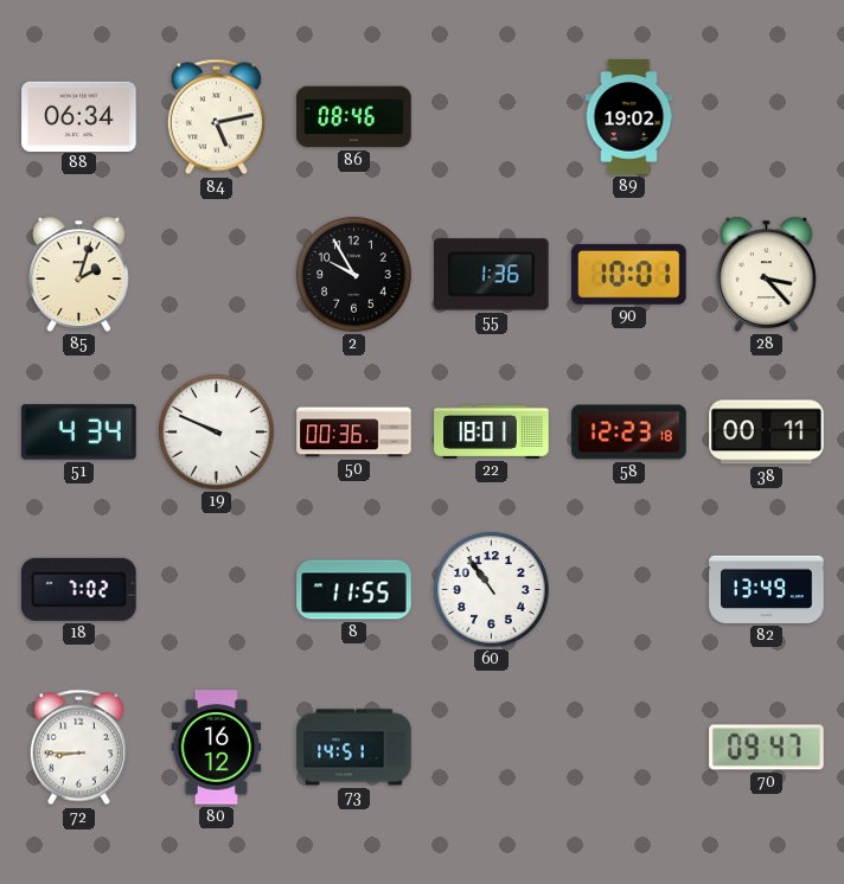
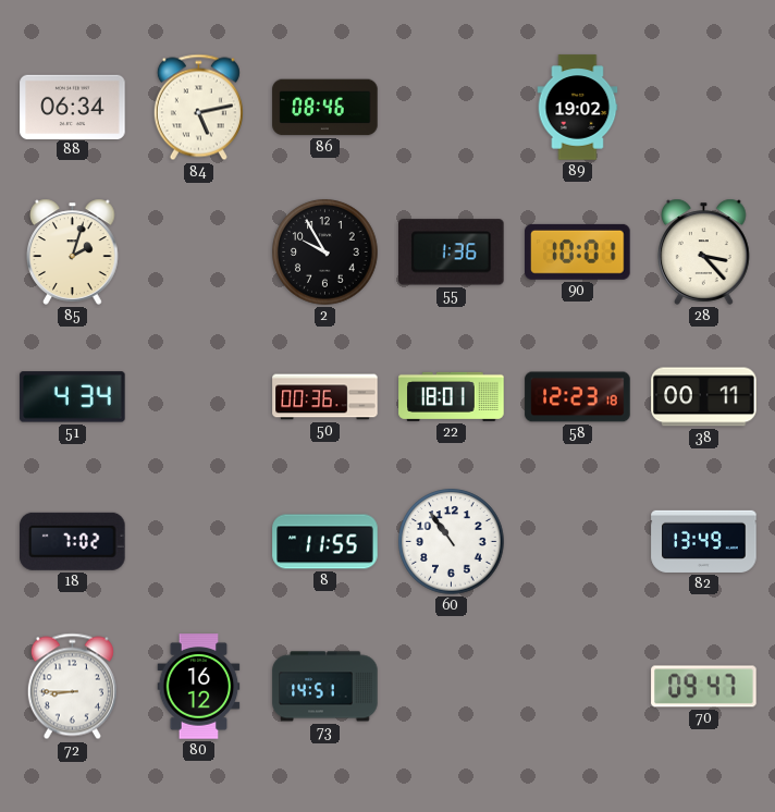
19: 9:49 -> none
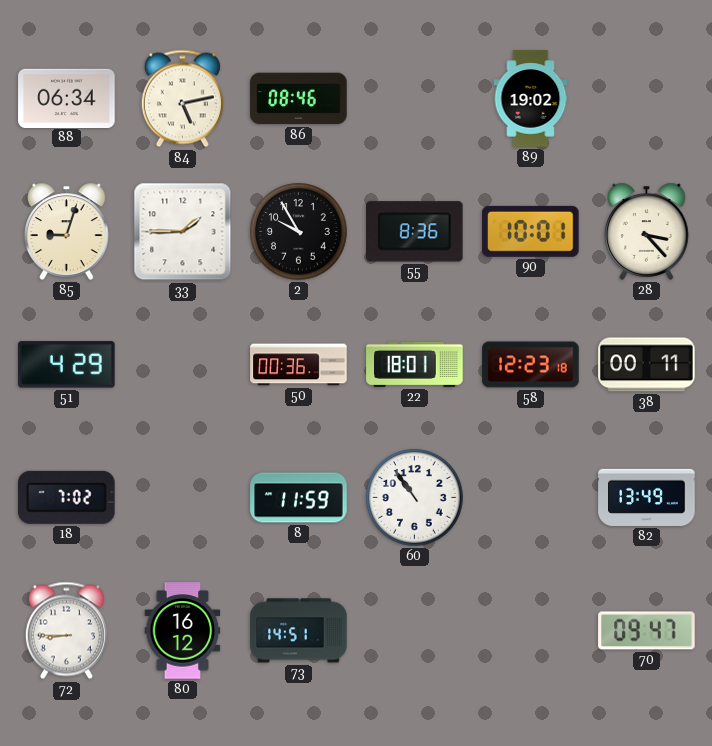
85: 2:03 -> 9:03
33: none -> 1:45
55: 1:36 -> 8:36
51: 4:34 -> 4:29
8: 11:55 -> 11:59
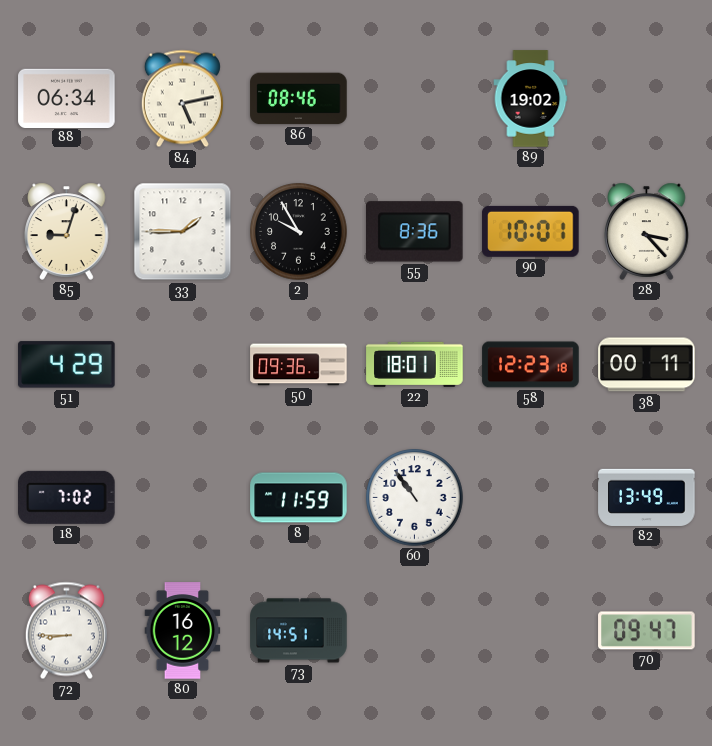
50: 00:36 -> 09:36
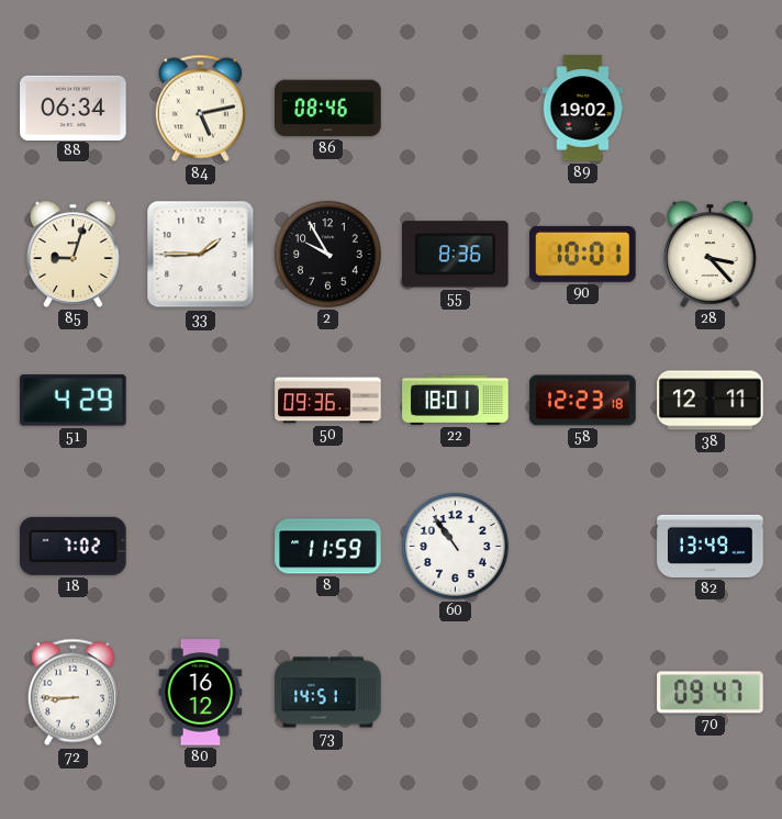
38: 00:11 -> 12:11
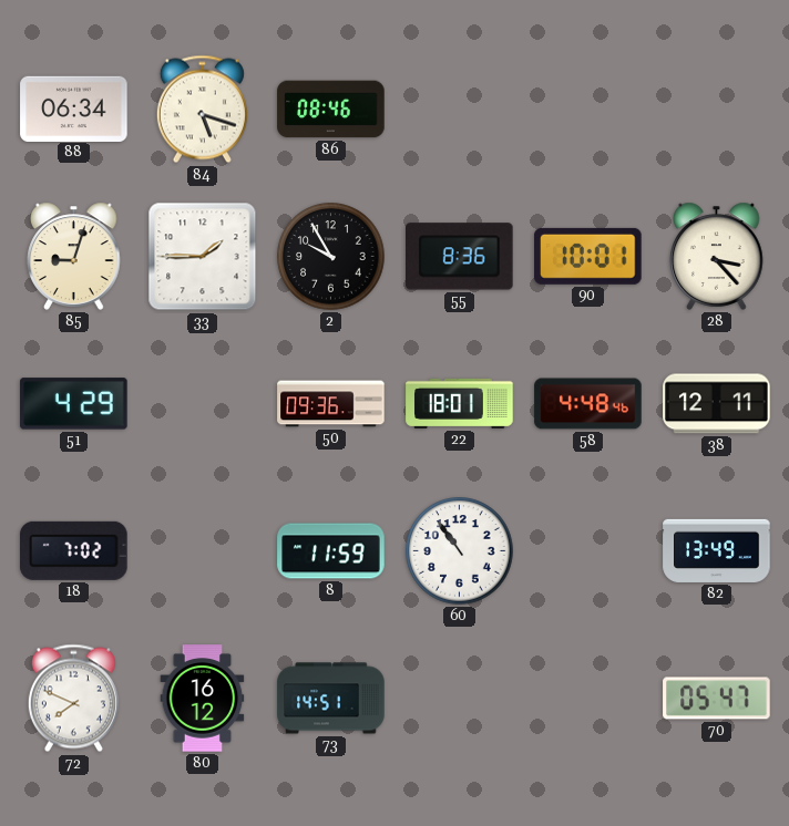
84: 5:13 -> 5:18
89: 19:02 -> none
58: 12:23 -> 4:48
72: 8:45 -> 7:49
70: 09:47 -> 05:47
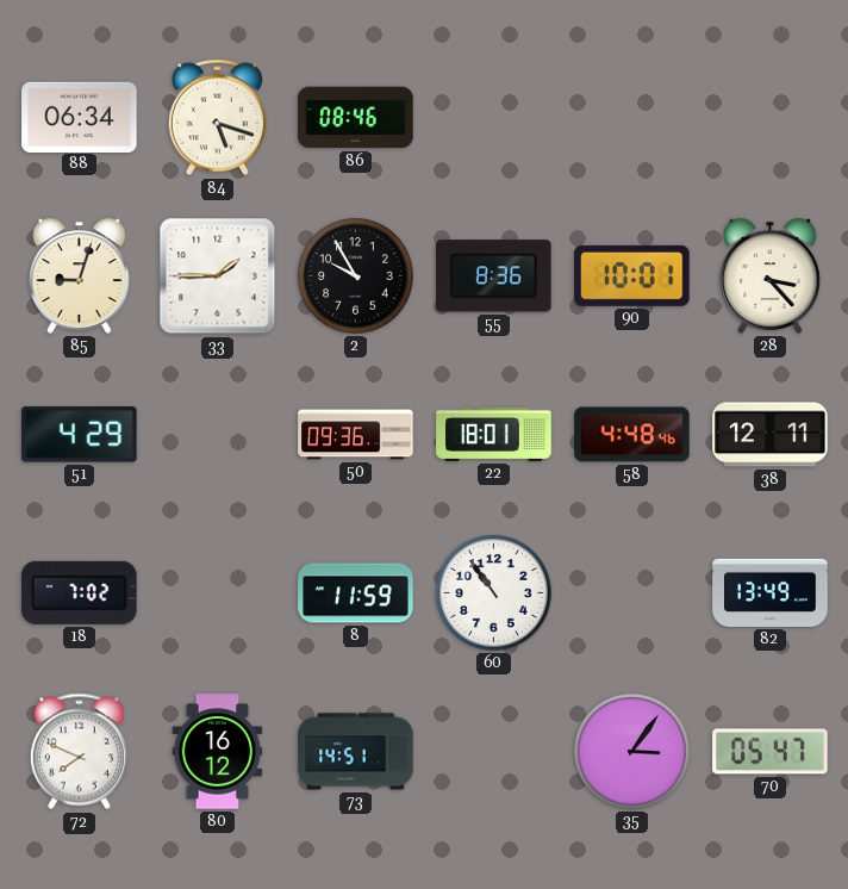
35: none -> 3:06
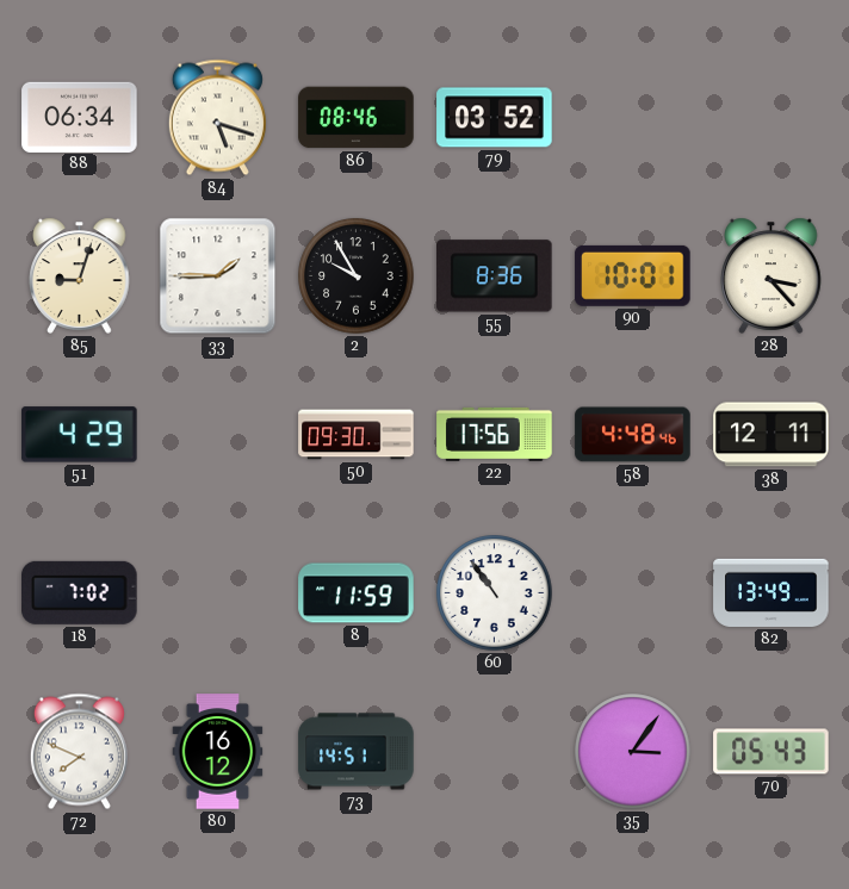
79: none -> 03:52
50: 09:36 -> 09:30
22: 18:01 -> 17:56
70: 05:47 -> 05:43
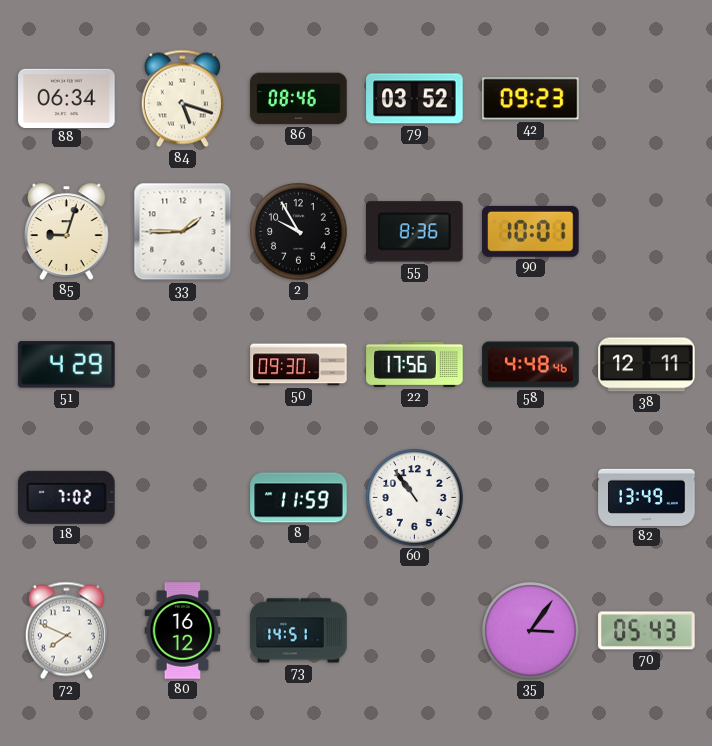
42: none -> 09:23
28: 3:23 -> none
